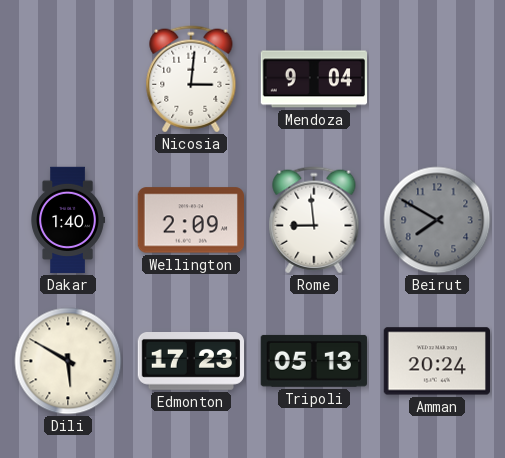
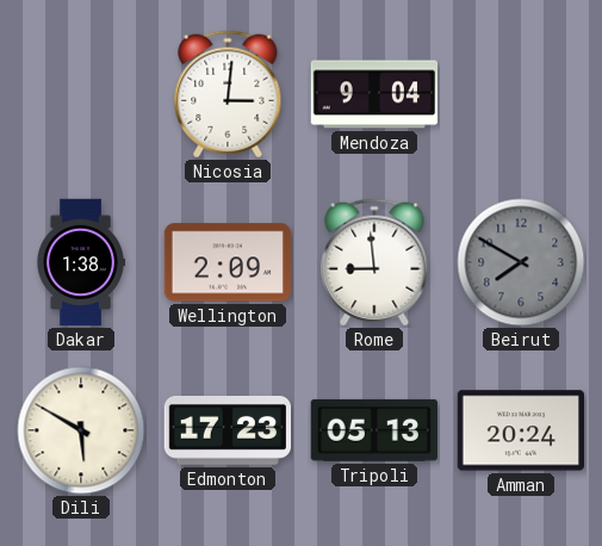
Dakar: 1:40 -> 1:38
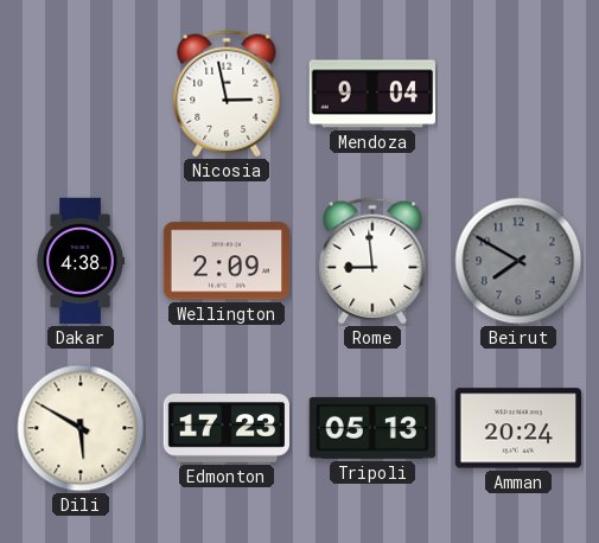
Nicosia: 3:01 -> 2:58
Dakar: 1:38 -> 4:38
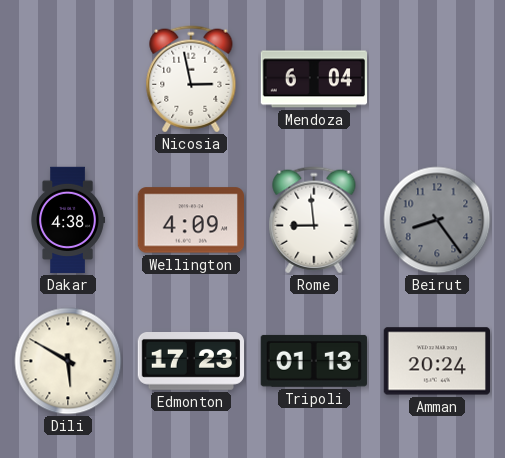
Mendoza: 9:04 -> 6:04
Wellington: 2:09 -> 4:09
Beirut: 7:50 -> 8:24
Tripoli: 05:13 -> 01:13
